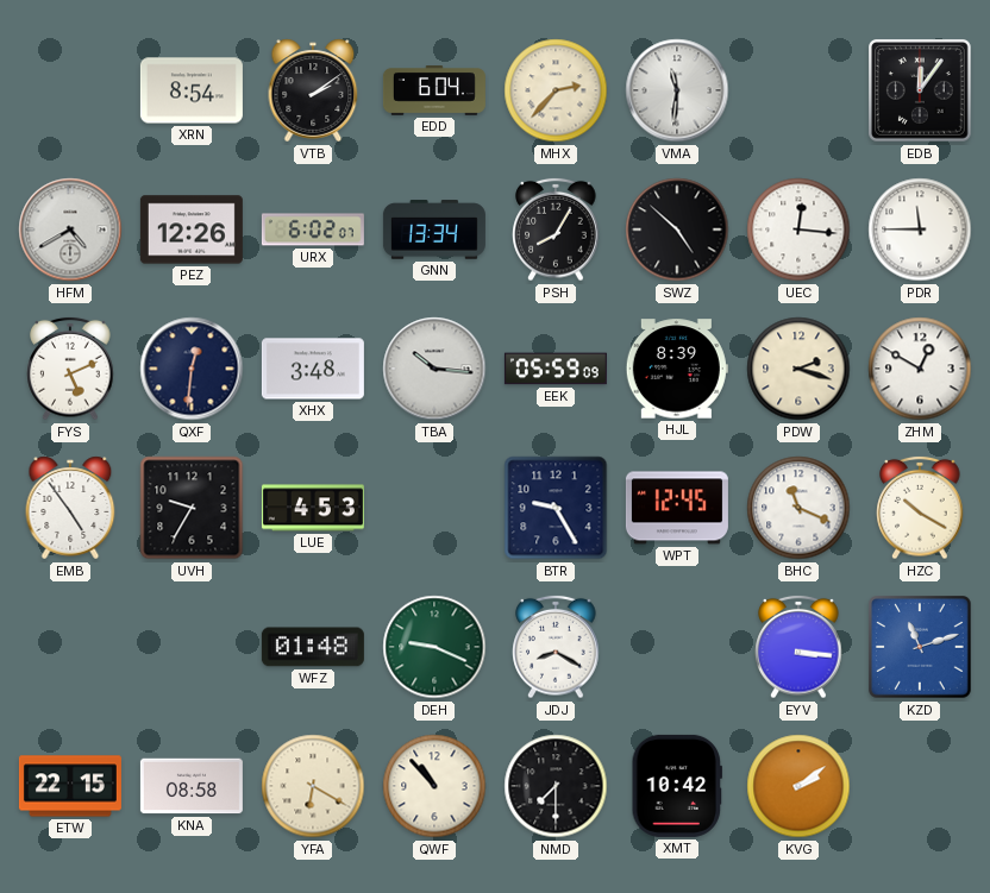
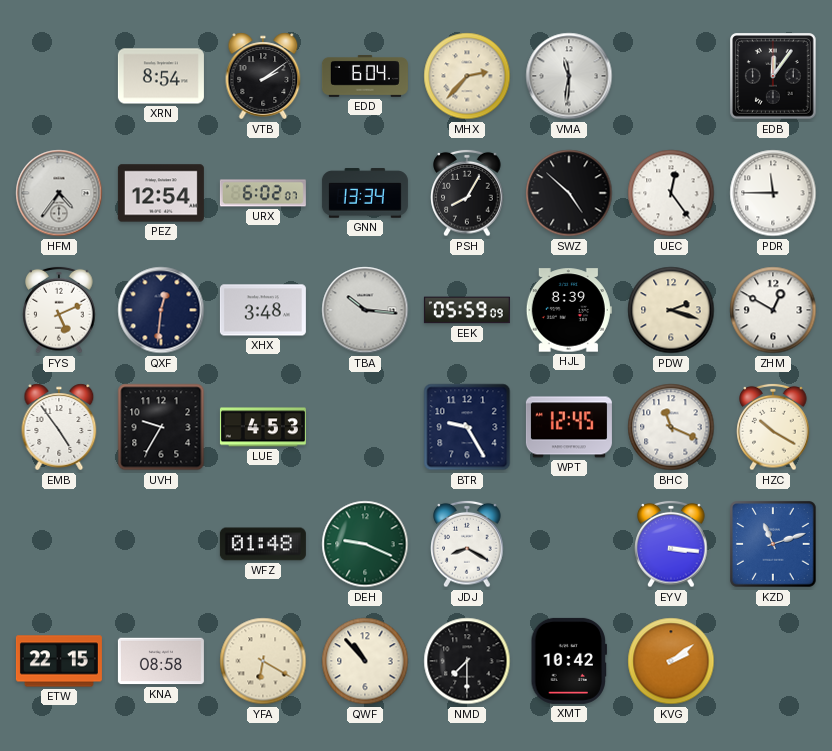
HFM: 4:40 -> 4:36
PEZ: 12:26 -> 12:54
UEC: 12:16 -> 12:24
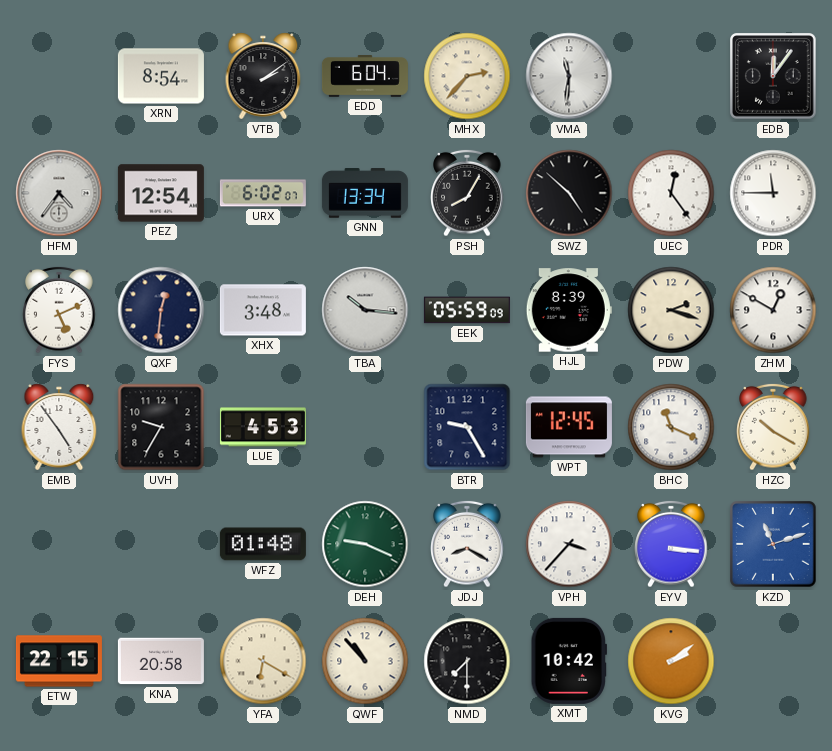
VPH: none -> 3:37
KNA: 08:58 -> 20:58
